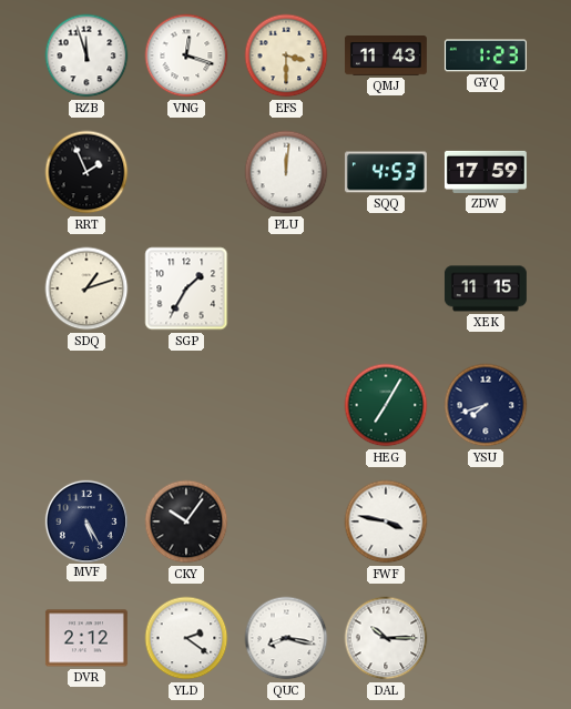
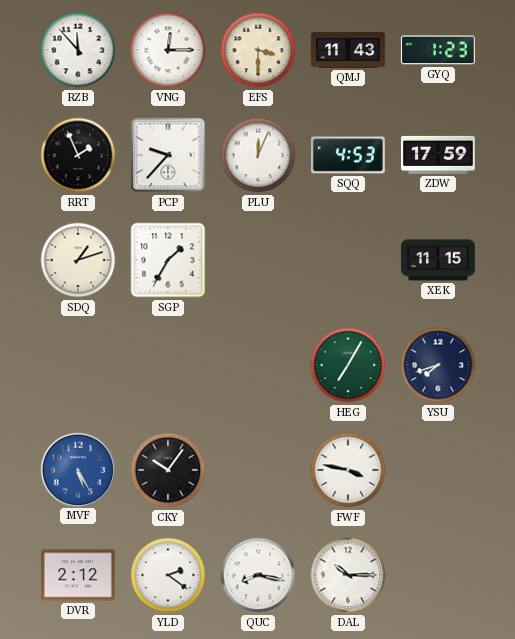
RZB: 11:57 -> 11:53
VNG: 12:18 -> 12:15
PCP: none -> 9:37
PLU: 12:01 -> 12:04
MVF dial: navy -> blue
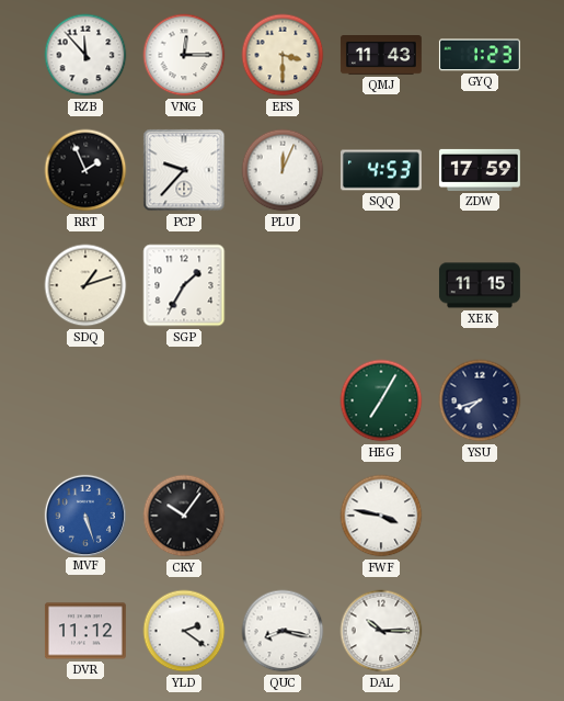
MVF: 5:25 -> 5:27
DVR: 2:12 -> 11:12
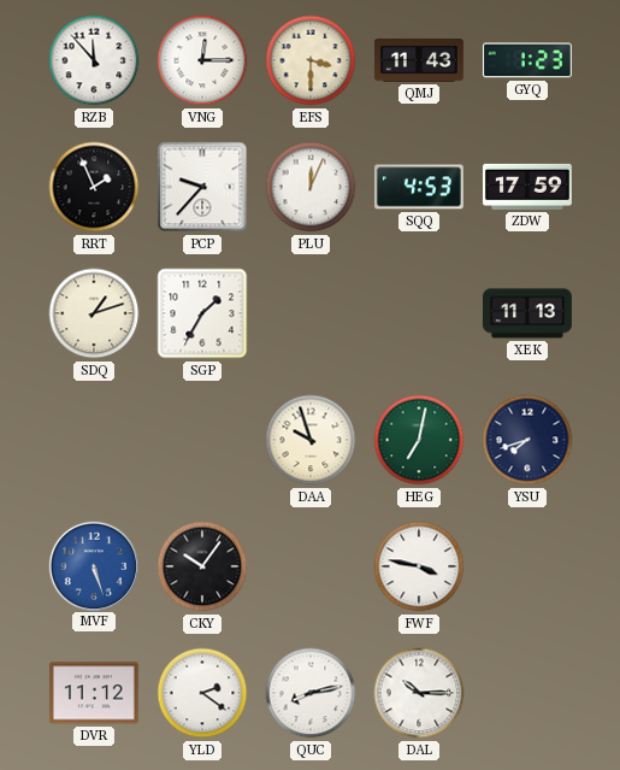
XEK: 11:15 -> 11:13
DAA: none -> 9:57
HEG: 7:05 -> 7:02
QUC: 8:17 -> 8:13
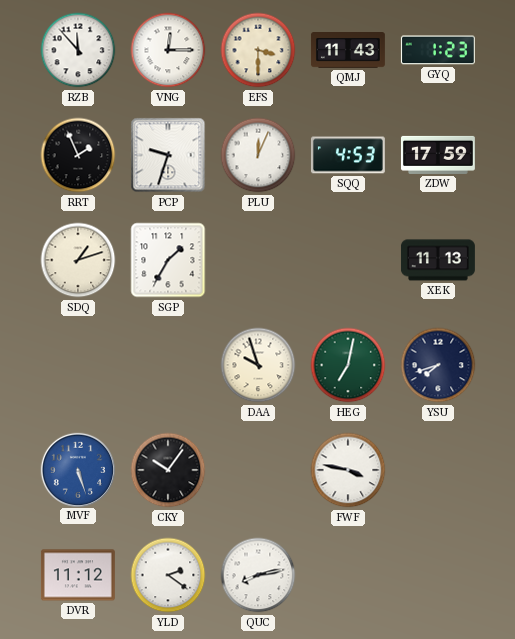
PCP: 9:37 -> 9:33
DAL: 10:15 -> none
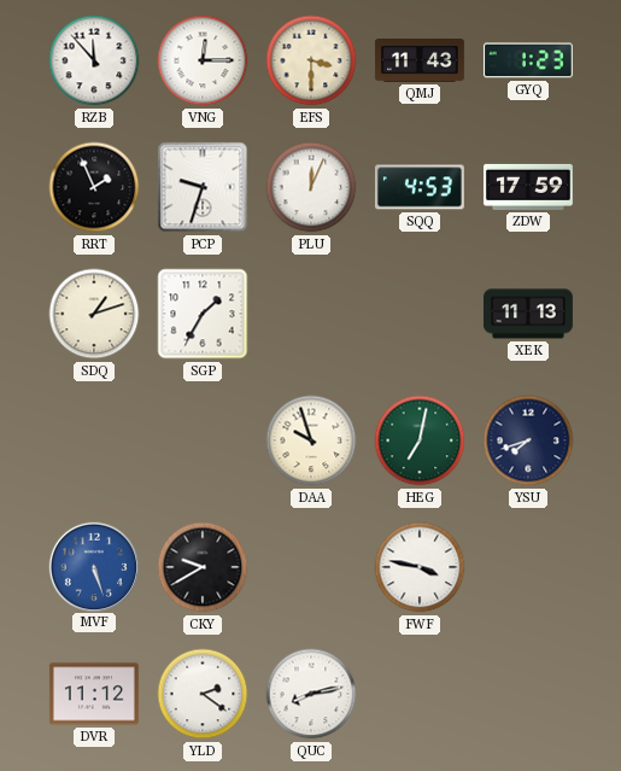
CKY: 10:06 -> 9:40
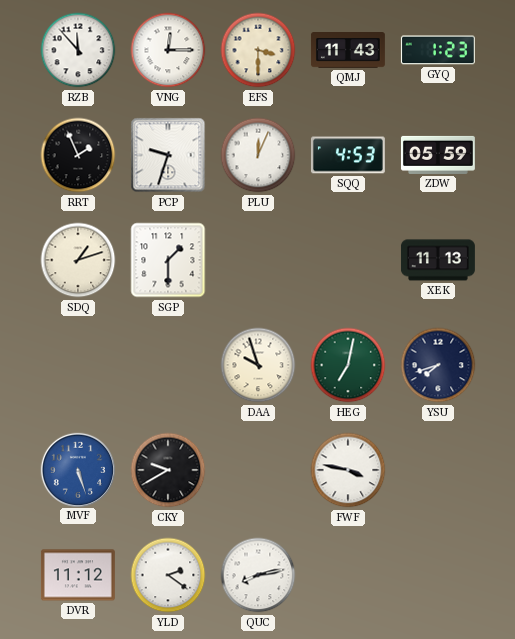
ZDW: 17:59 -> 05:59
SGP: 1:35 -> 1:30
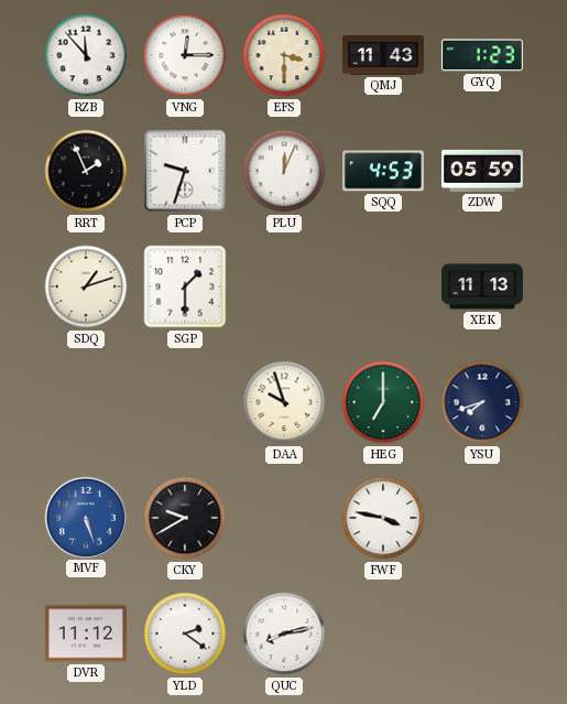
HEG: 7:02 -> 7:00
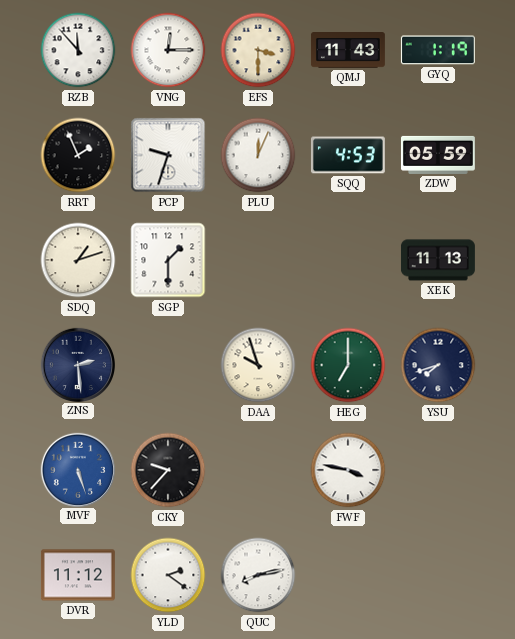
GYQ: 1:23 -> 1:19
ZNS: none -> 2:29
CKY: 9:40 -> 9:37
